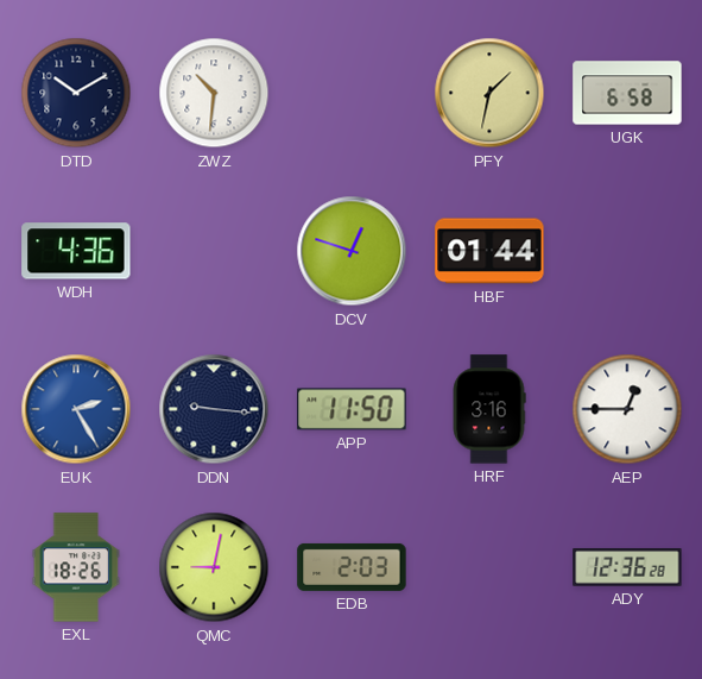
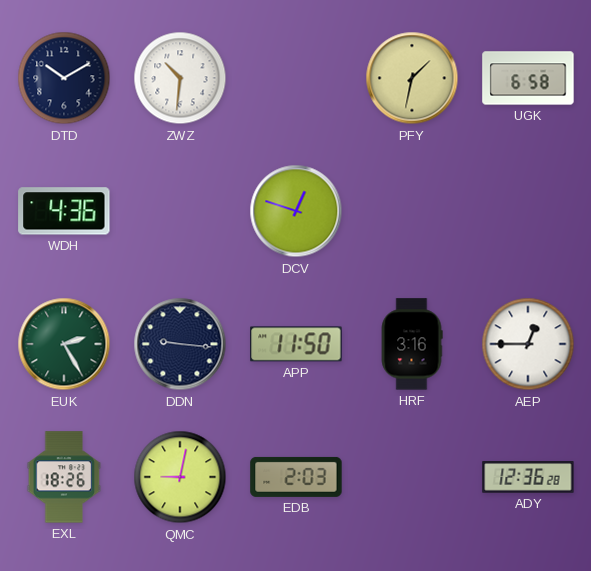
HBF: 01:44 -> none
EUK dial: blue -> green
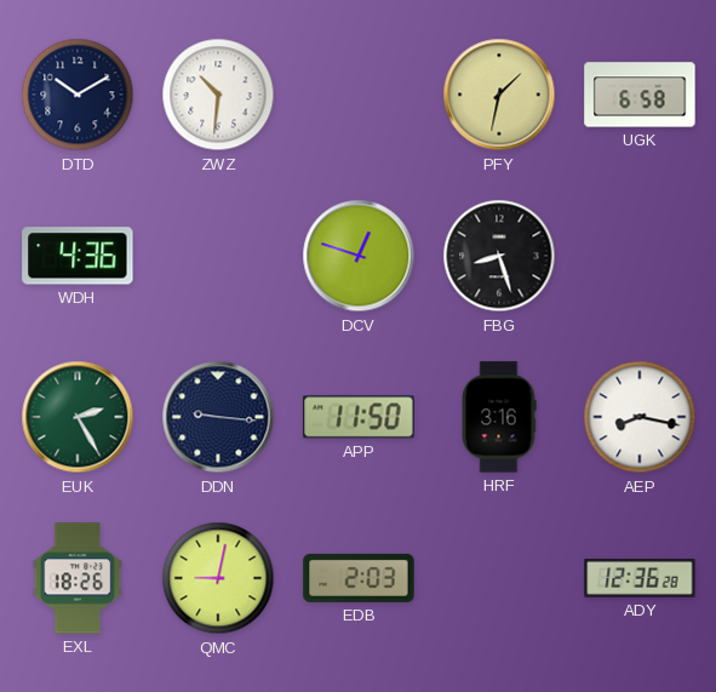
FBG: none -> 8:27
AEP: 12:45 -> 8:17
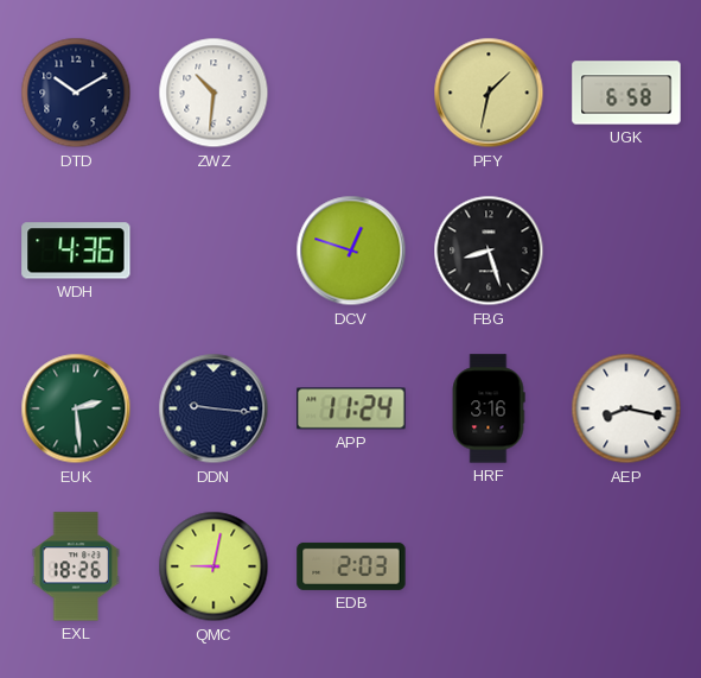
EUK: 2:25 -> 2:29
APP: 11:50 -> 11:24
ADY: 12:36 -> none
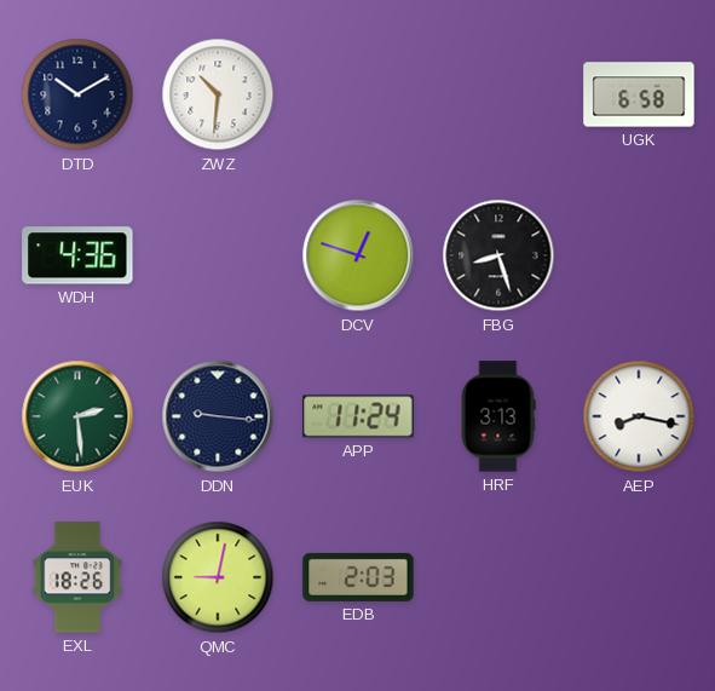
PFY: 1:32 -> none
HRF: 3:16 -> 3:13
